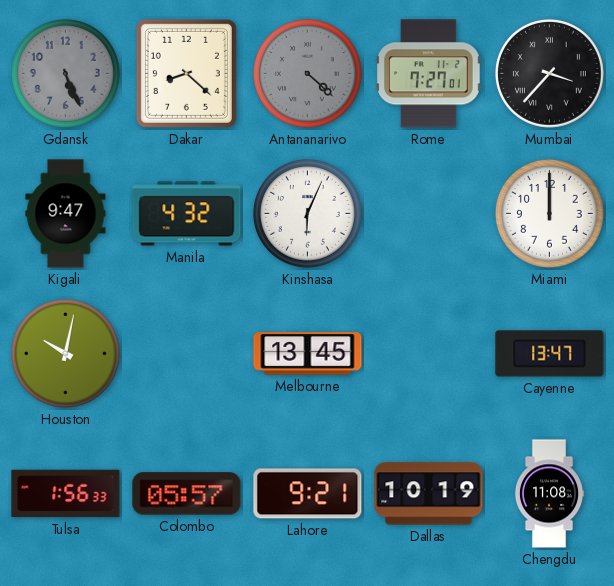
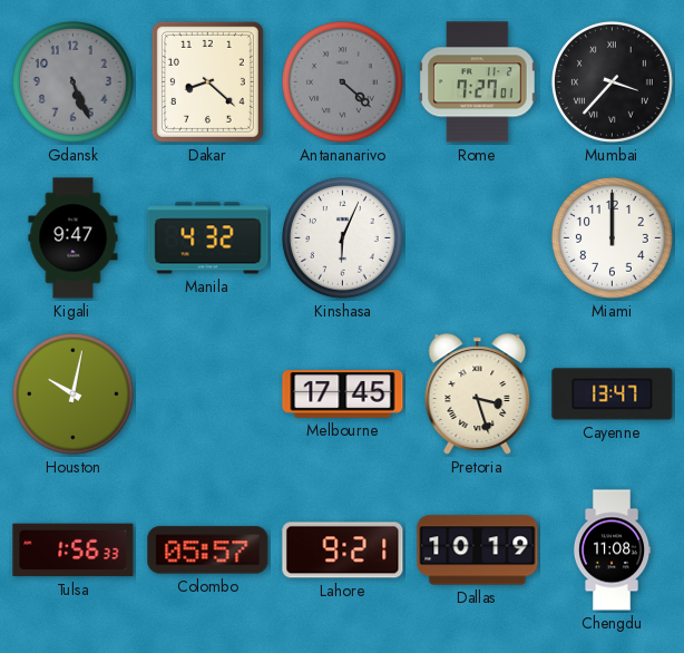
Melbourne: 13:45 -> 17:45
Pretoria: none -> 3:27
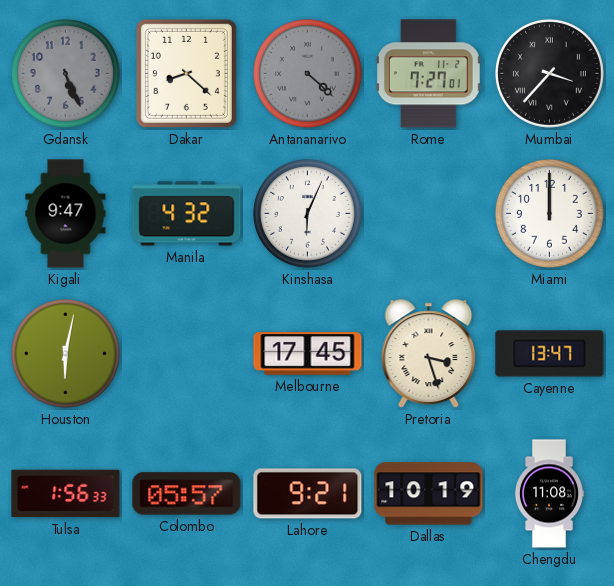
Houston: 10:02 -> 6:02
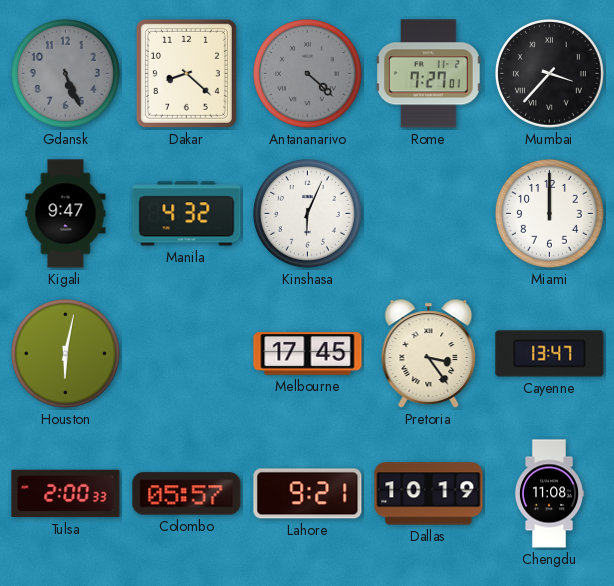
Pretoria: 3:27 -> 3:24
Tulsa: 1:56 -> 2:00
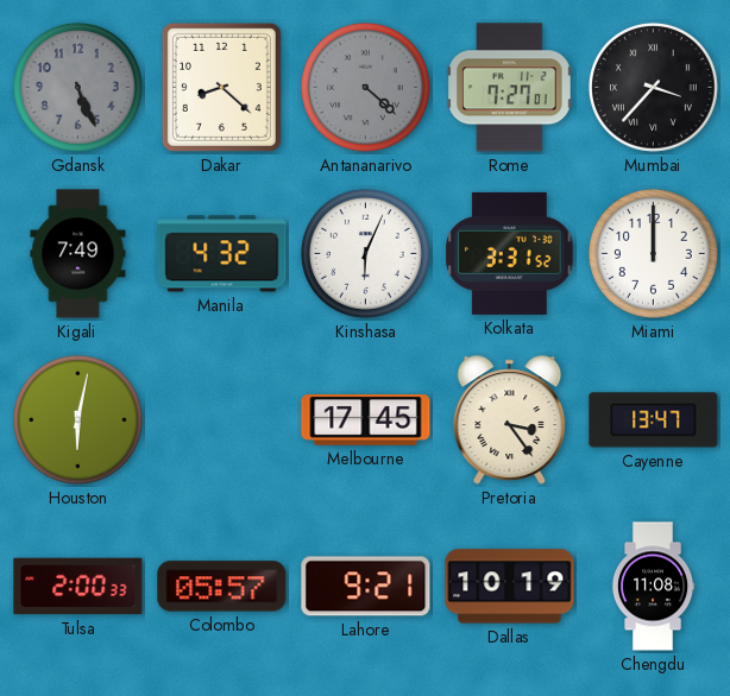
Kigali: 9:47 -> 7:49
Kolkata: none -> 3:31
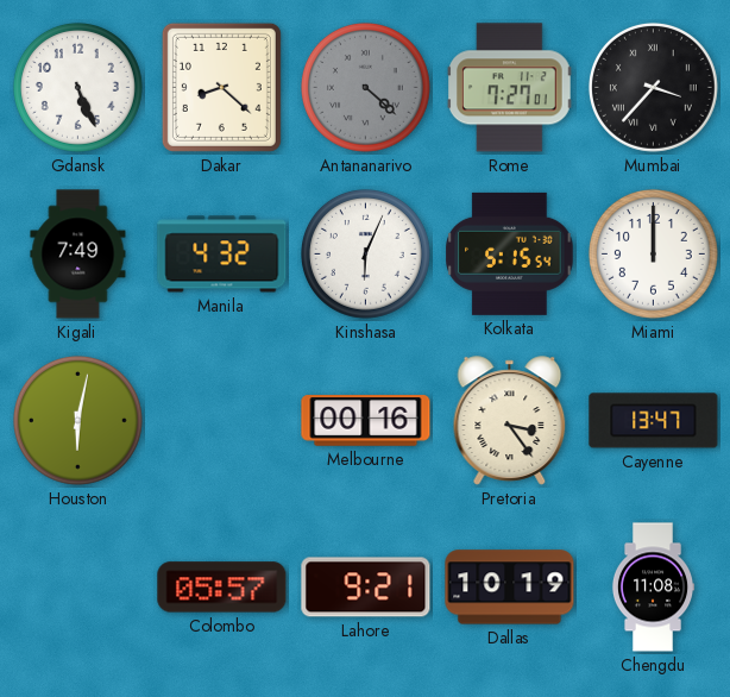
Gdansk dial: grey -> white
Kolkata: 3:31 -> 5:15
Melbourne: 17:45 -> 00:16
Tulsa: 2:00 -> none
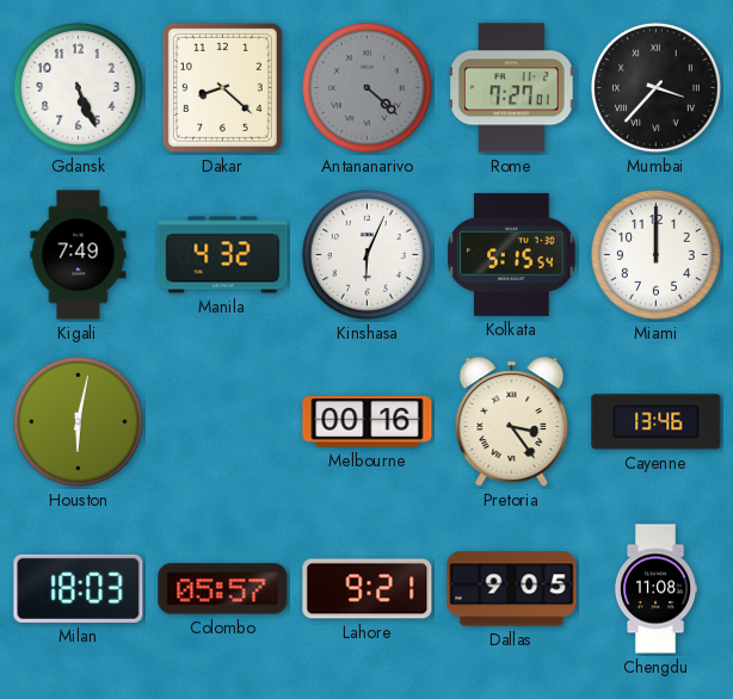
Cayenne: 13:47 -> 13:46
Milan: none -> 18:03
Dallas: 10:19 -> 9:05
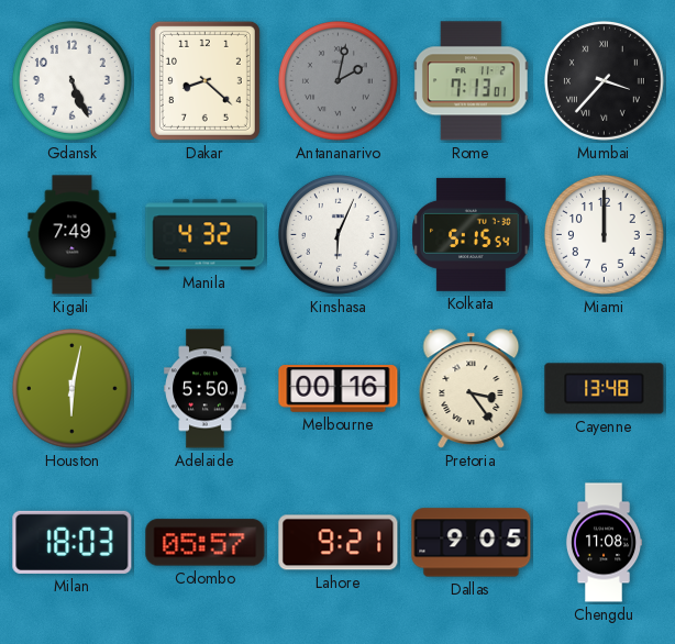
Antananarivo: 4:22 -> 2:02
Rome: 7:27 -> 7:13
Adelaide: none -> 5:50
Cayenne: 13:46 -> 13:48
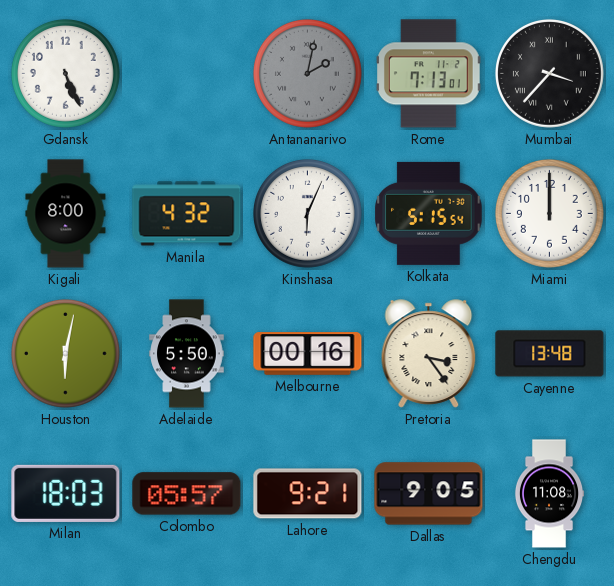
Dakar: 8:22 -> none
Kigali: 7:49 -> 8:00
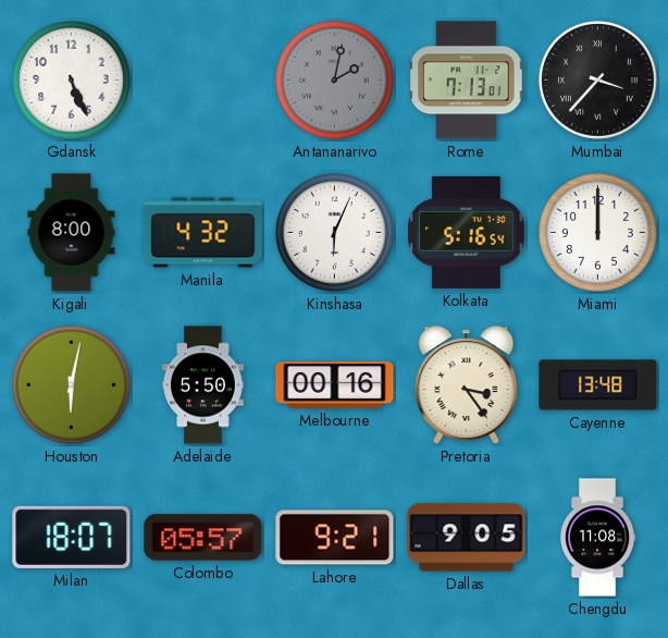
Kolkata: 5:15 -> 5:16
Milan: 18:03 -> 18:07
